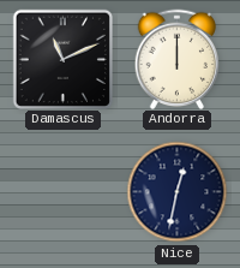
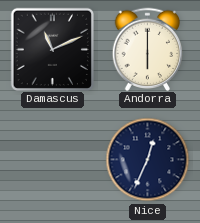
Andorra: 12:00 -> 6:00
Nice: 12:32 -> 12:34
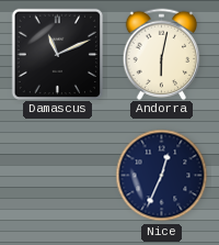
Andorra: 6:00 -> 6:02
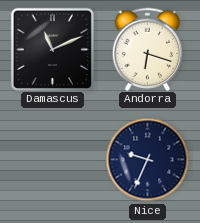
Andorra: 6:02 -> 6:18
Nice: 12:34 -> 9:34
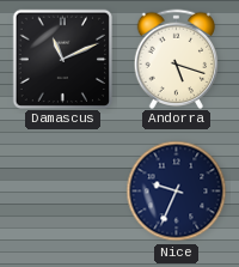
Andorra: 6:18 -> 5:18
